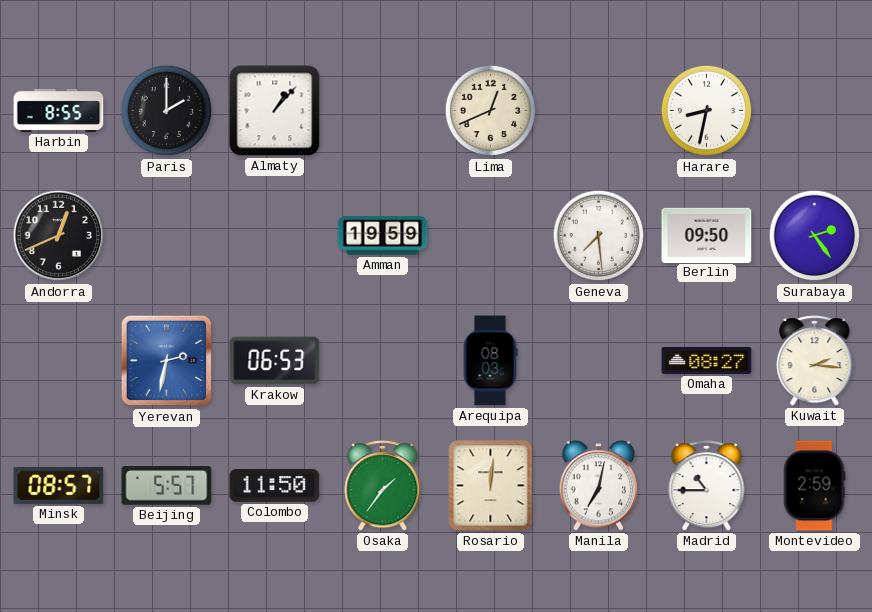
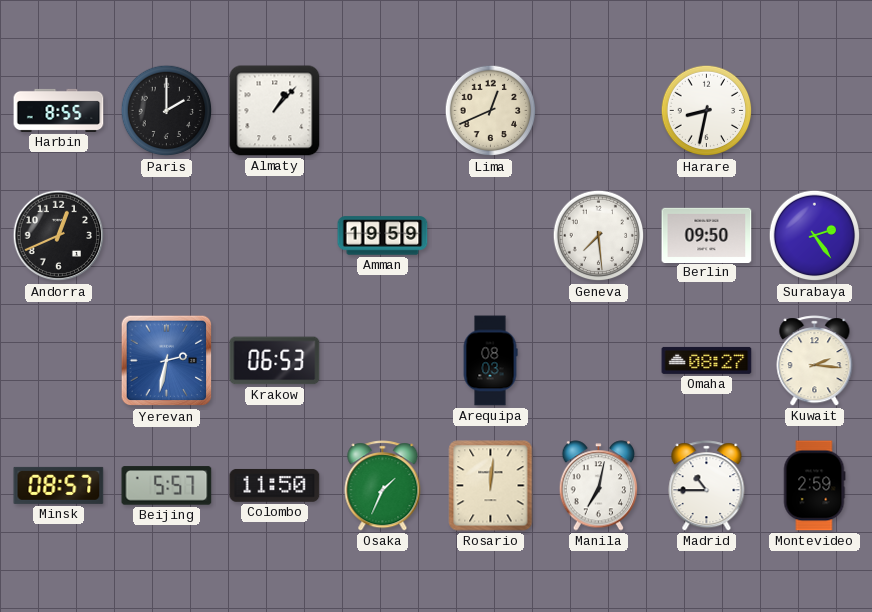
Osaka: 1:36 -> 1:34
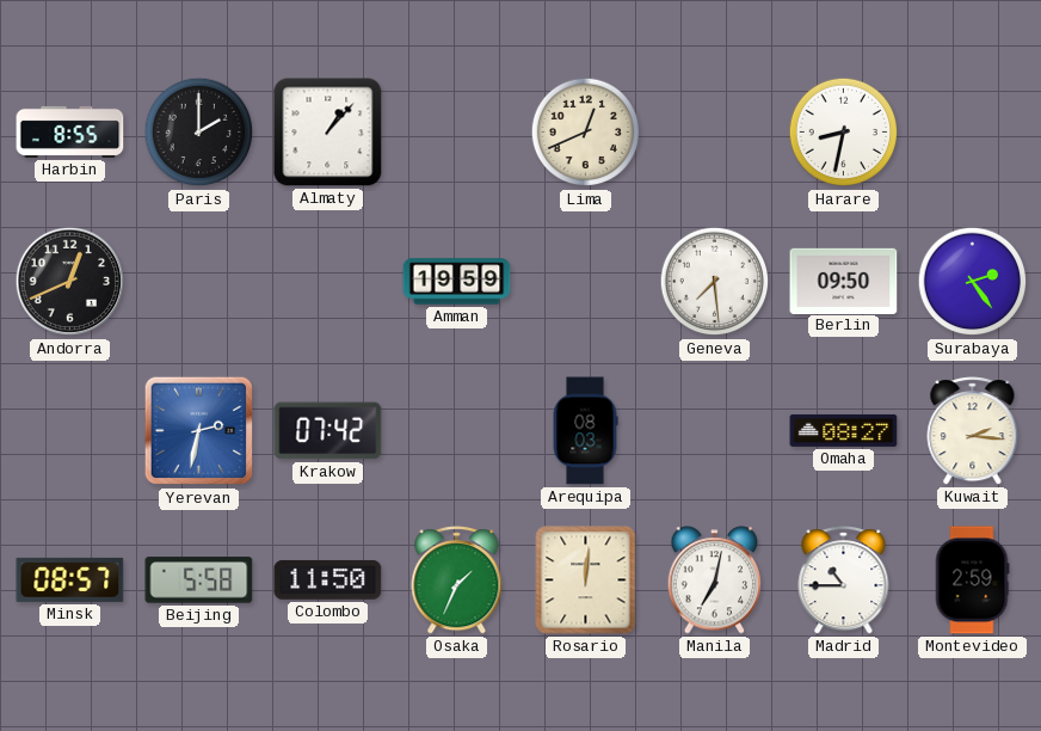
Krakow: 06:53 -> 07:42
Beijing: 5:57 -> 5:58
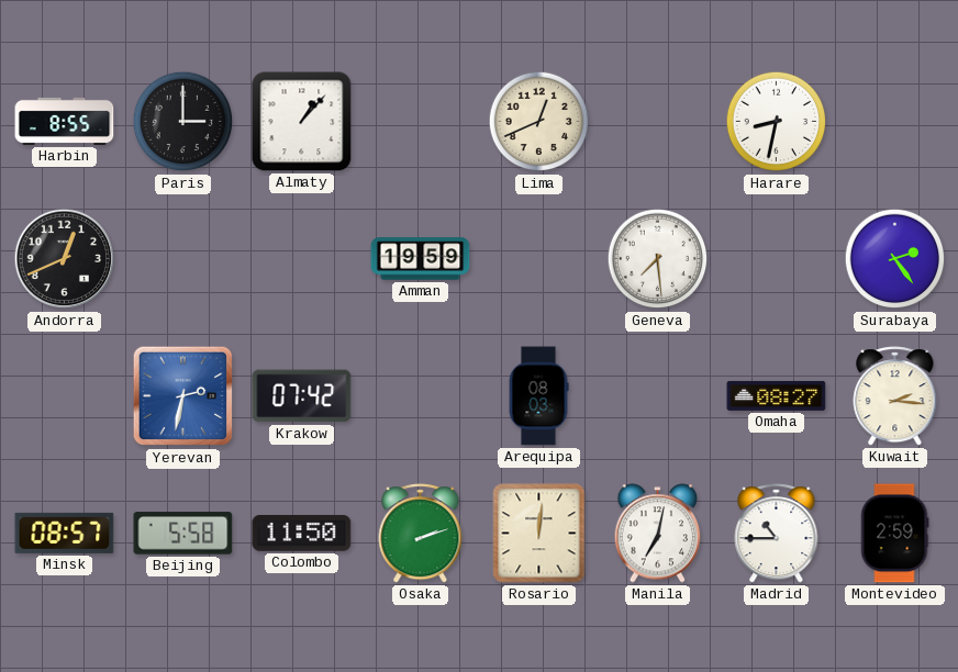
Paris: 2:00 -> 3:00
Berlin: 09:50 -> none
Osaka: 1:34 -> 2:12
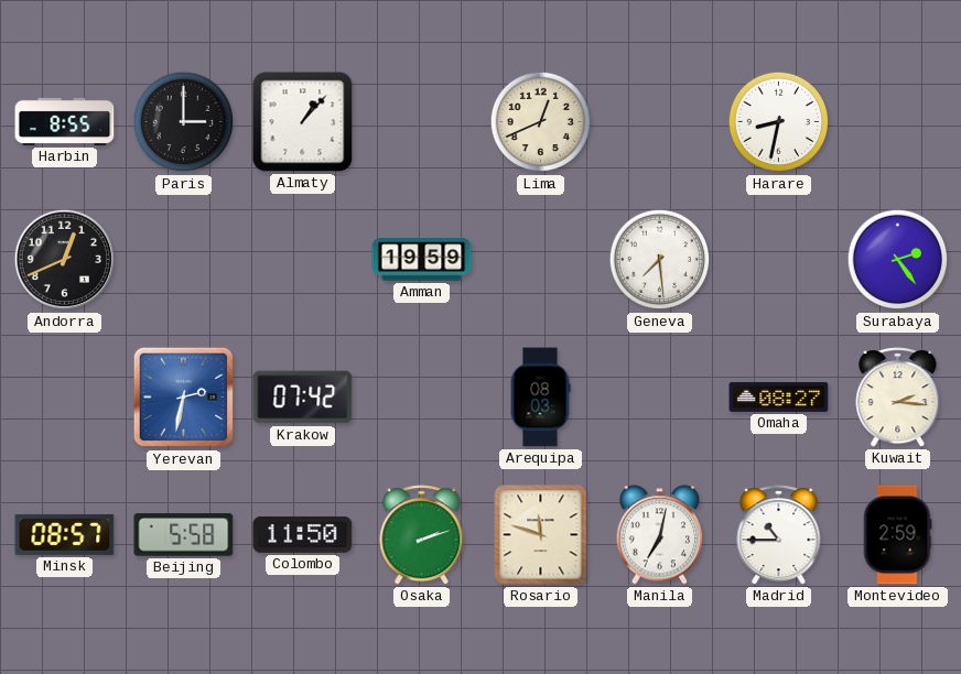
Rosario: 12:01 -> 11:48
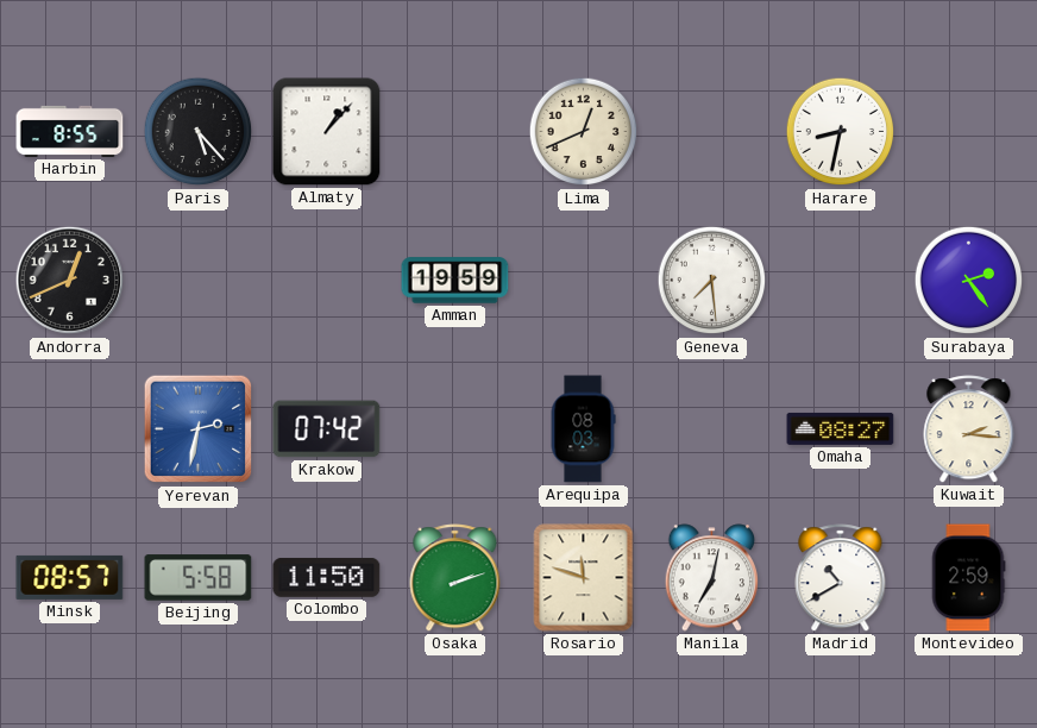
Paris: 3:00 -> 5:23
Madrid: 10:45 -> 10:40
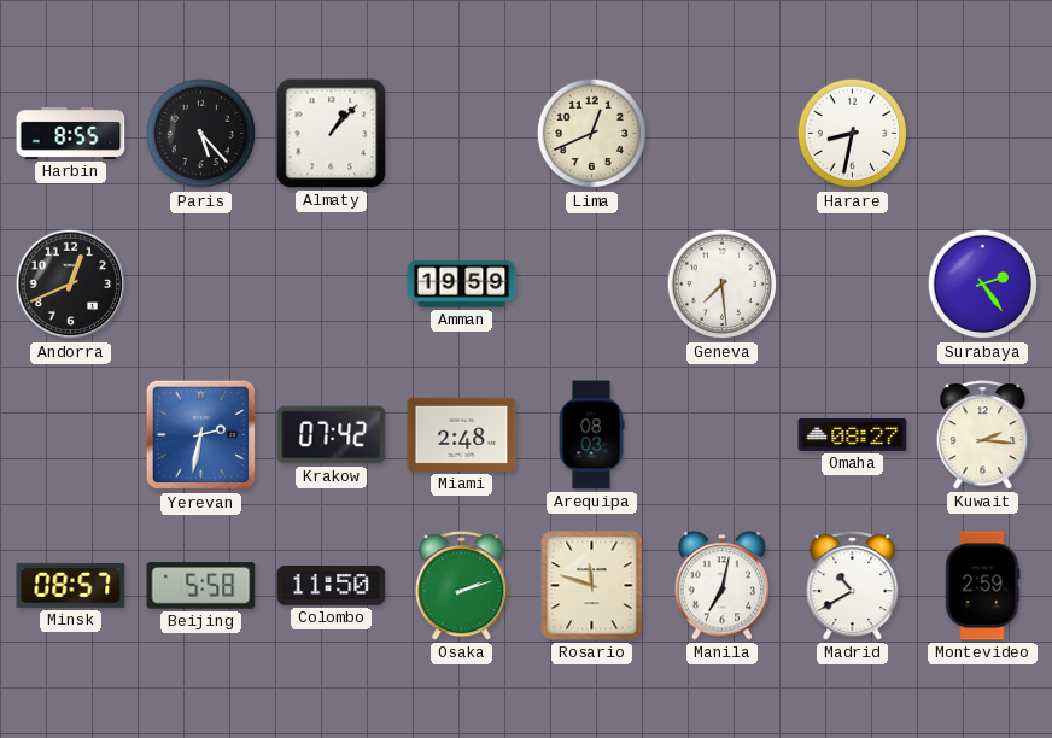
Miami: none -> 2:48
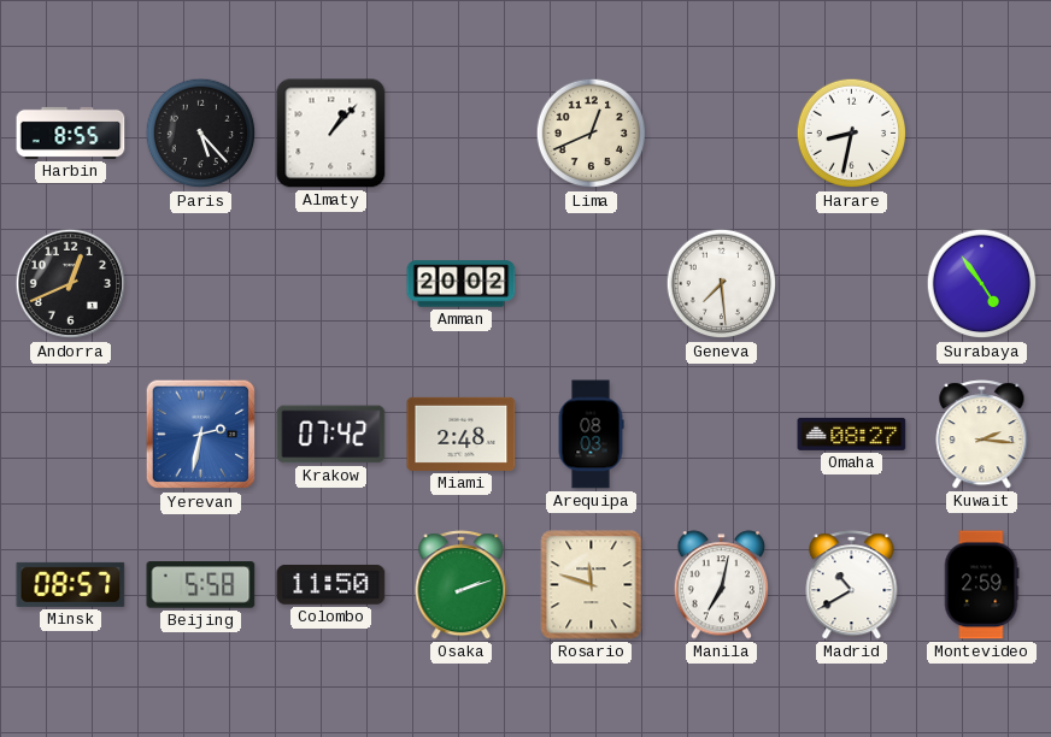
Amman: 19:59 -> 20:02
Surabaya: 2:24 -> 4:54
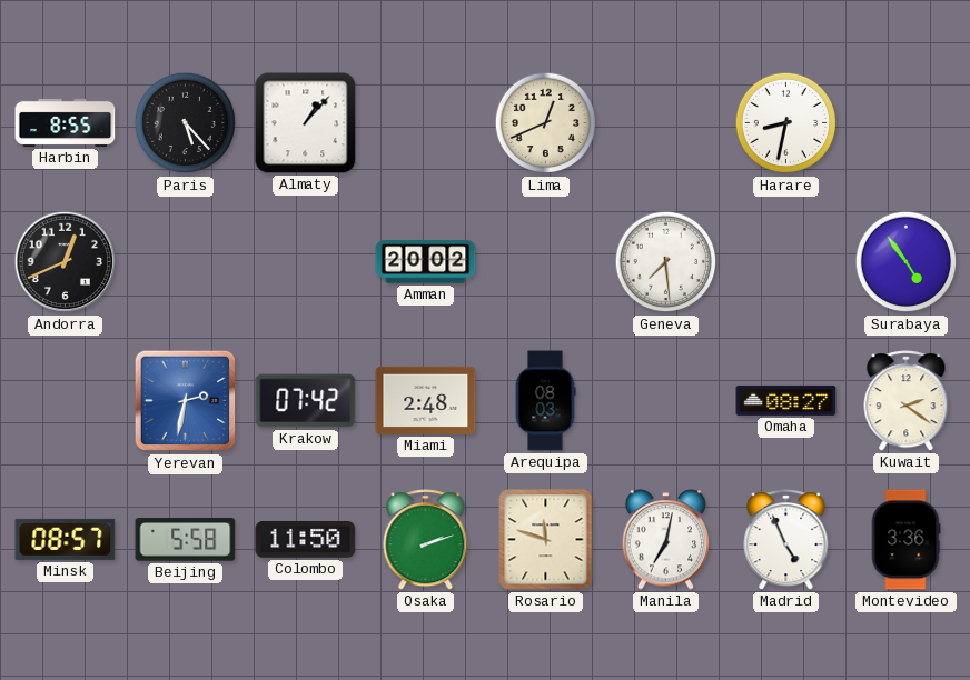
Kuwait: 2:16 -> 2:21
Madrid: 10:40 -> 4:56
Montevideo: 2:59 -> 3:36
